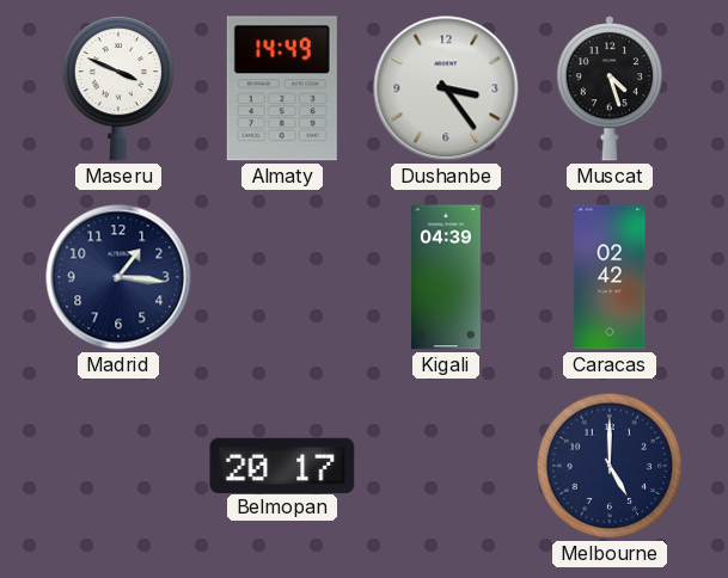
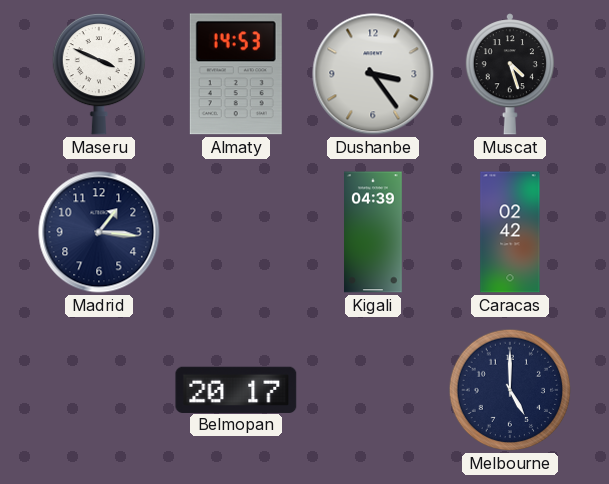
Almaty: 14:49 -> 14:53
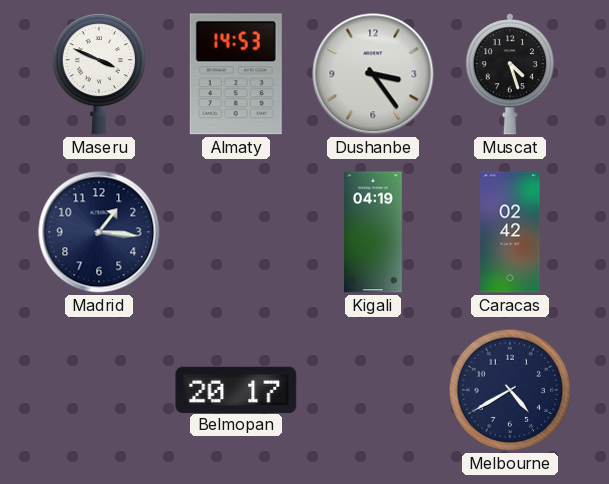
Kigali: 04:39 -> 04:19
Melbourne: 5:00 -> 4:40
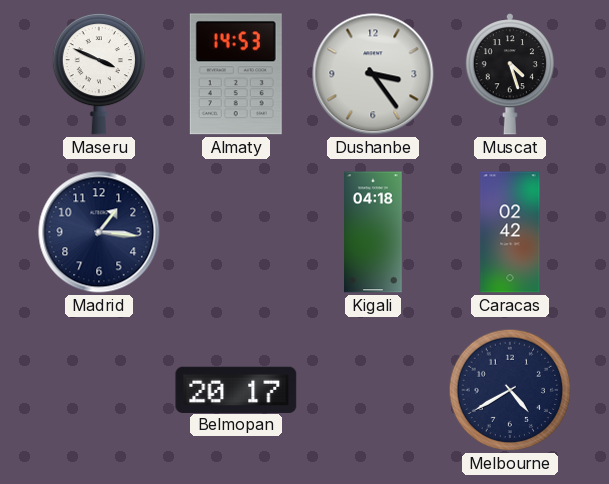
Kigali: 04:19 -> 04:18
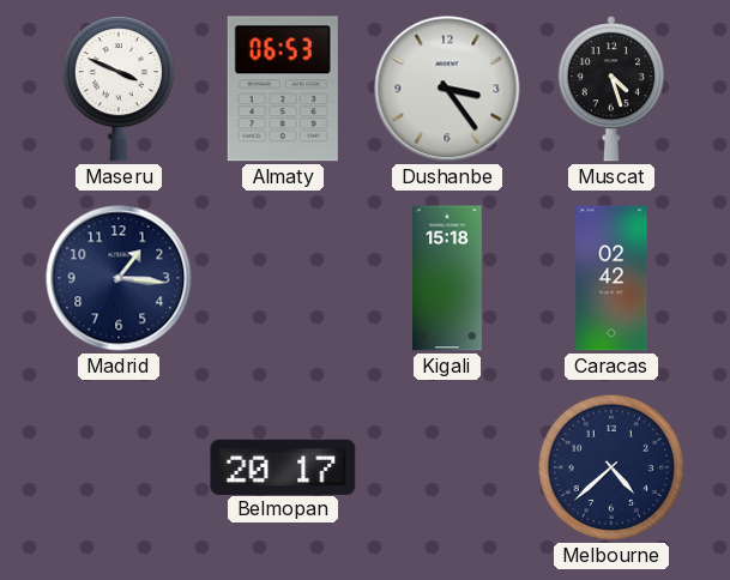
Almaty: 14:53 -> 06:53
Kigali: 04:18 -> 15:18
Melbourne: 4:40 -> 4:38
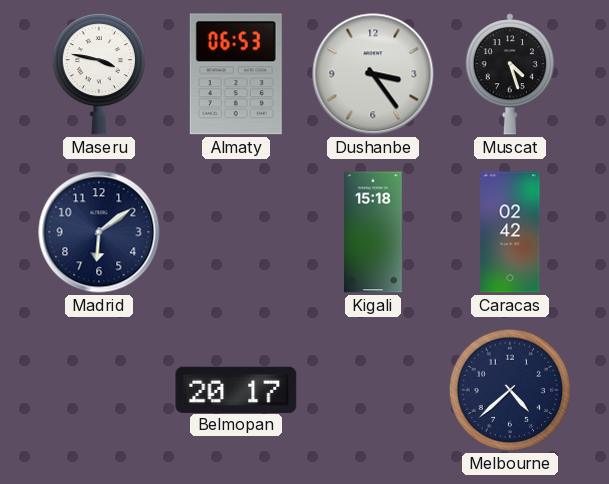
Maseru: 3:49 -> 3:47
Madrid: 1:16 -> 6:09
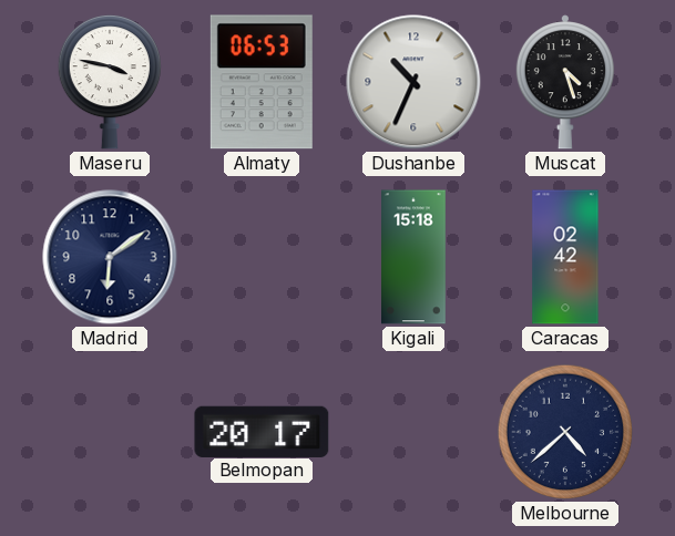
Dushanbe: 3:24 -> 10:34
